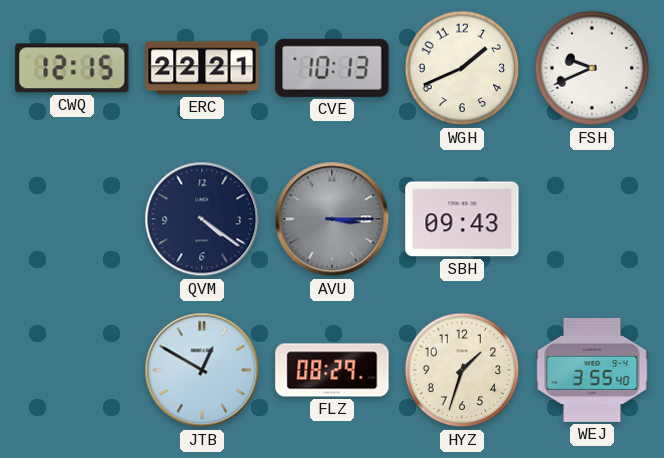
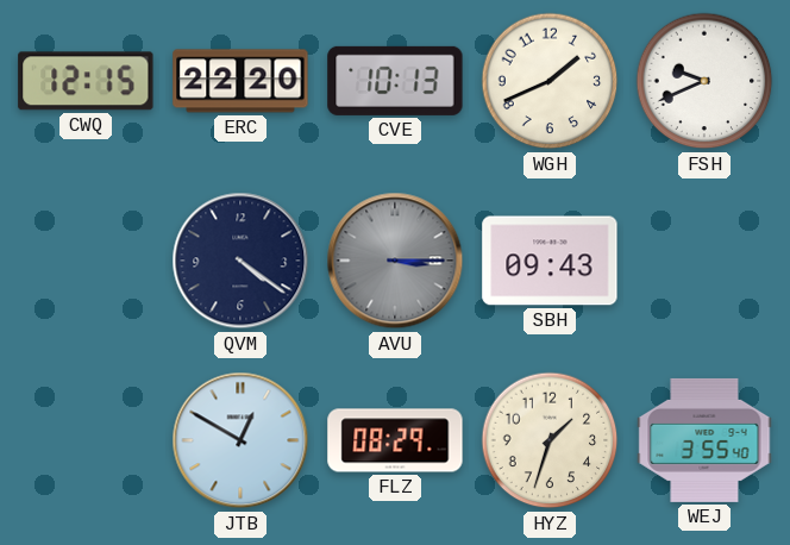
ERC: 22:21 -> 22:20
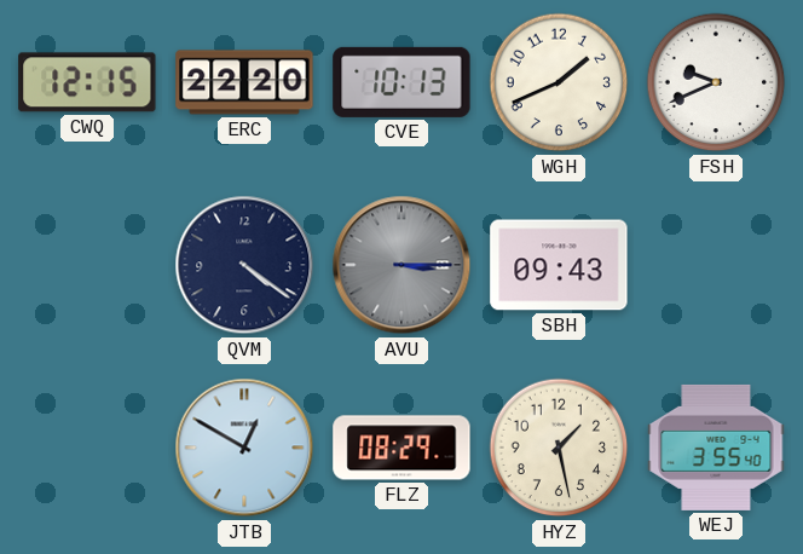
HYZ: 1:33 -> 1:28
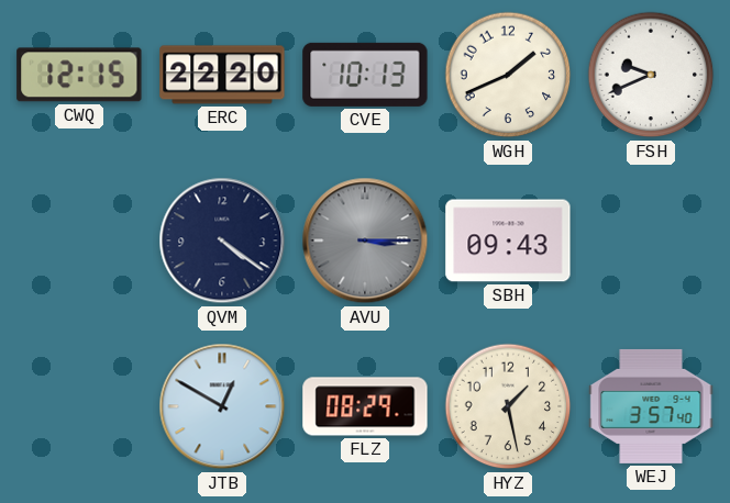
WEJ: 3:55 -> 3:57
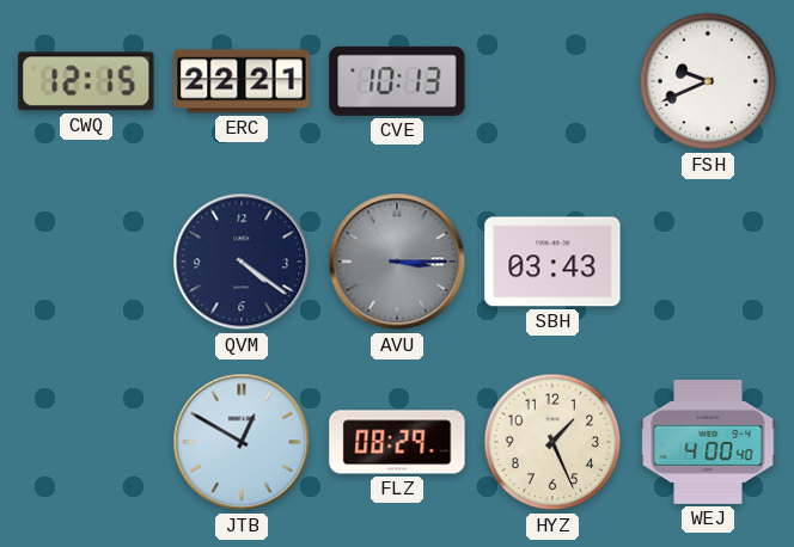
ERC: 22:20 -> 22:21
WGH: 1:41 -> none
SBH: 09:43 -> 03:43
HYZ: 1:28 -> 1:26
WEJ: 3:57 -> 4:00
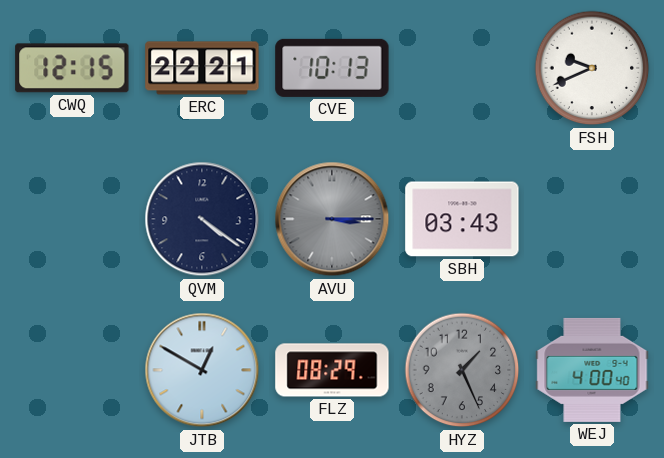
HYZ dial: cream -> grey
